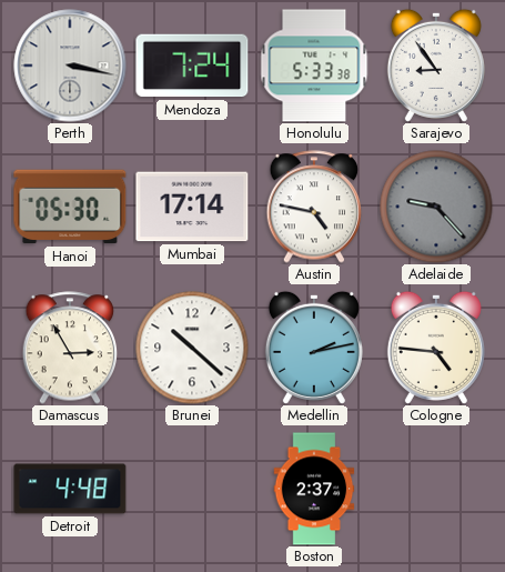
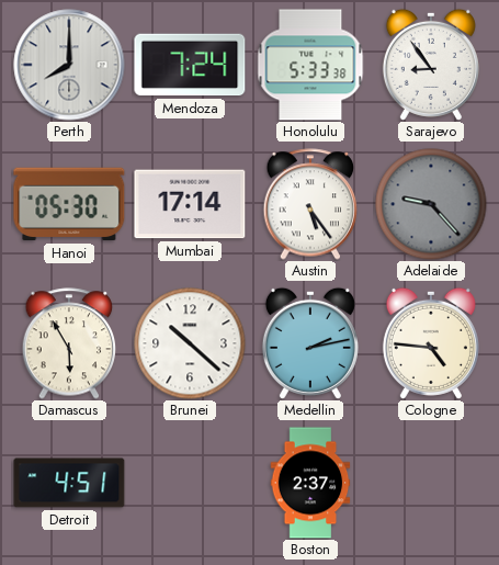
Perth: 3:17 -> 8:00
Austin: 4:47 -> 5:24
Damascus: 2:55 -> 5:55
Detroit: 4:48 -> 4:51
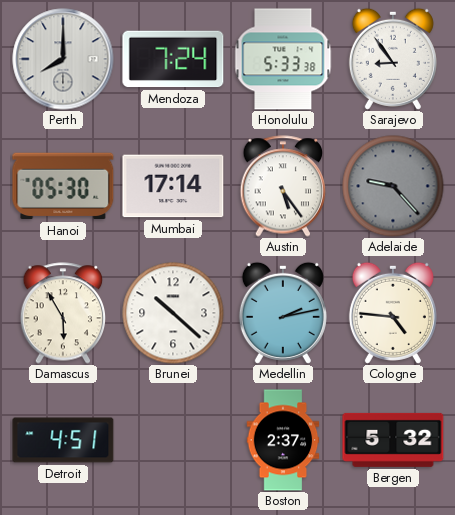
Bergen: none -> 5:32
